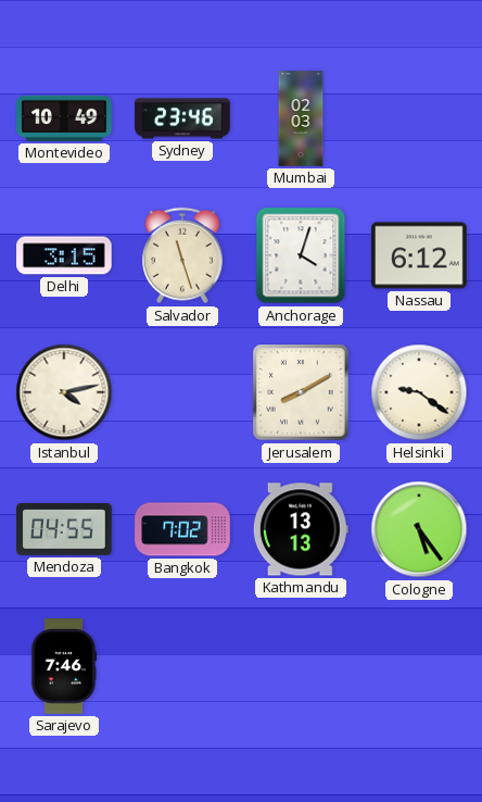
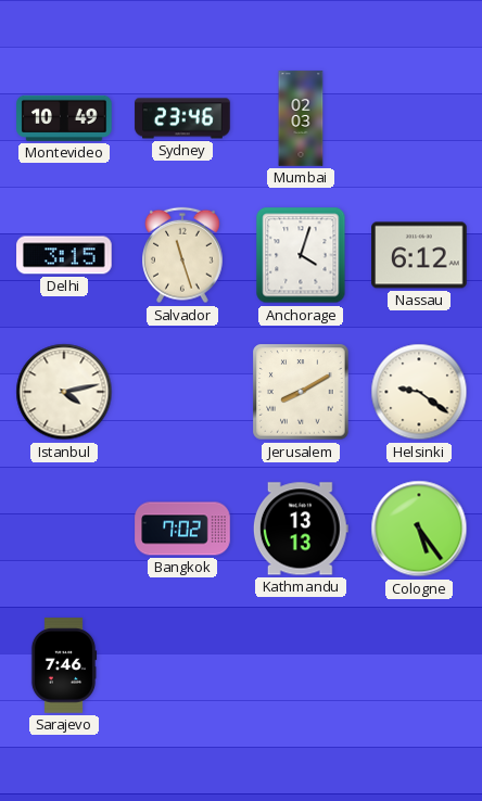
Mendoza: 04:55 -> none
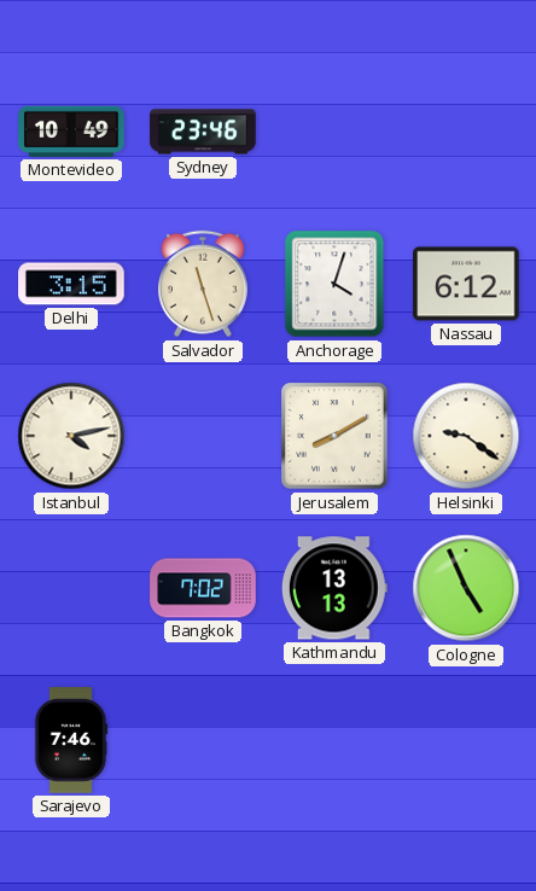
Mumbai: 02:03 -> none
Cologne: 5:24 -> 4:56
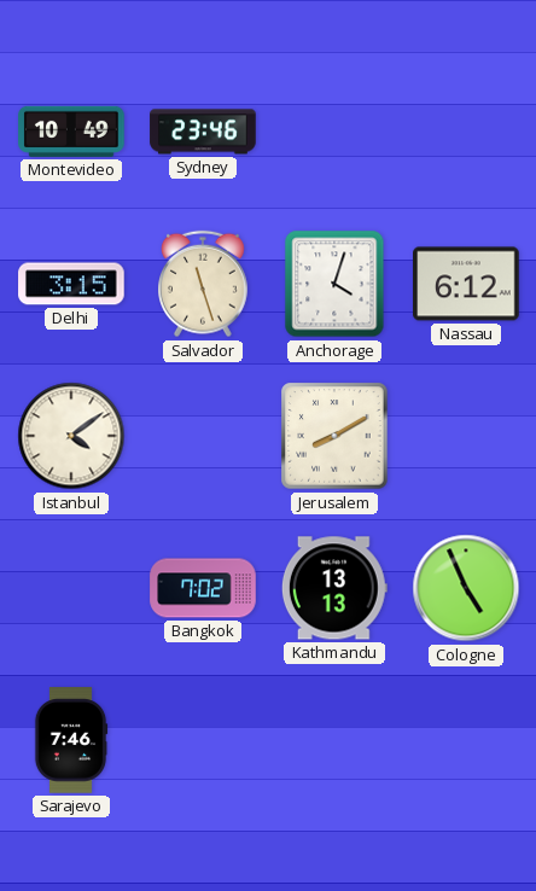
Istanbul: 4:13 -> 4:09
Helsinki: 9:21 -> none
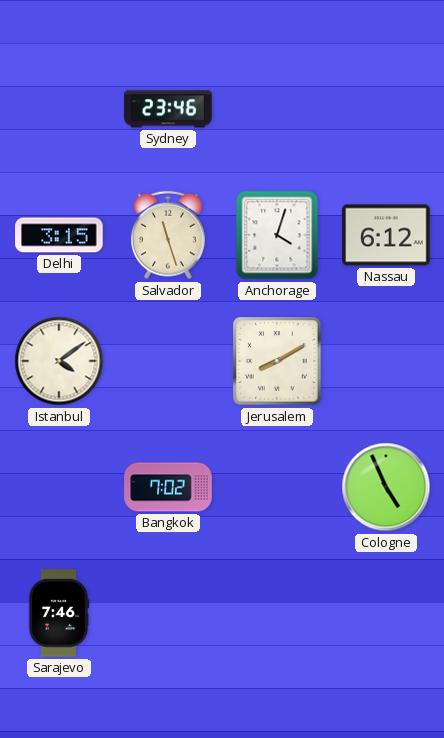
Montevideo: 10:49 -> none
Kathmandu: 13:13 -> none
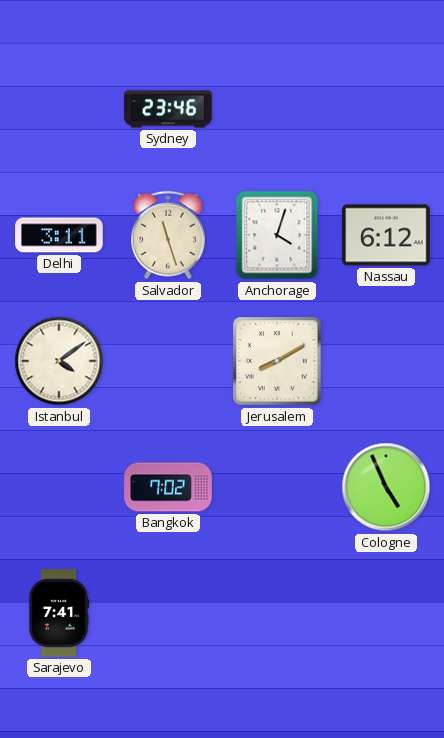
Delhi: 3:15 -> 3:11
Sarajevo: 7:46 -> 7:41
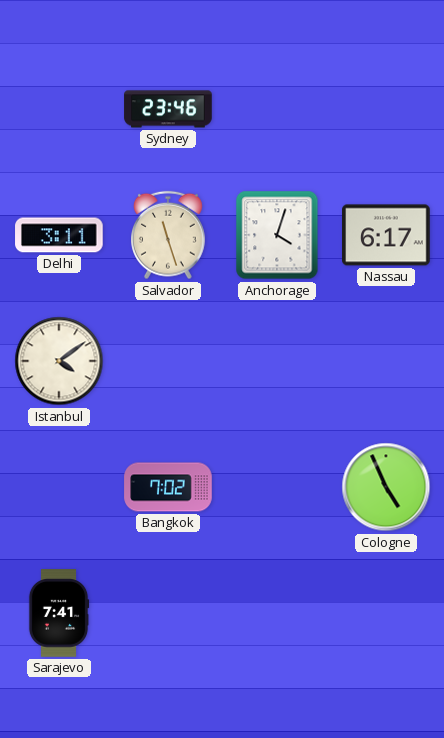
Nassau: 6:12 -> 6:17
Jerusalem: 8:10 -> none
